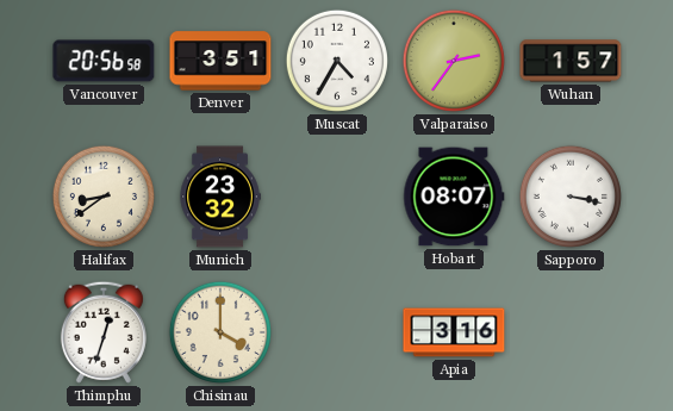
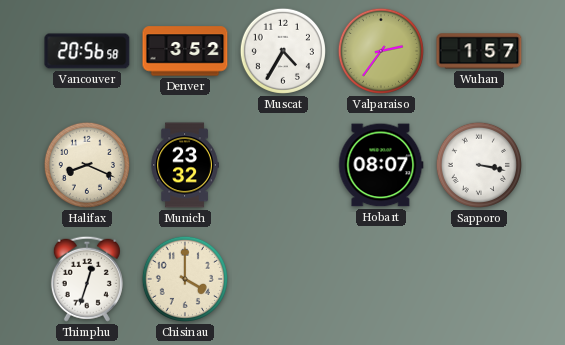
Denver: 3:51 -> 3:52
Halifax: 8:39 -> 8:19
Apia: 3:16 -> none
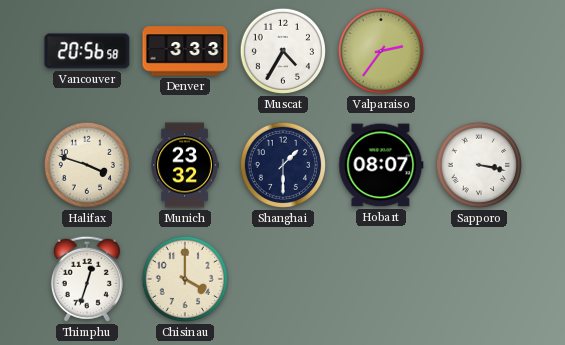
Denver: 3:52 -> 3:33
Wuhan: 1:57 -> none
Halifax: 8:19 -> 3:48
Shanghai: none -> 1:30
